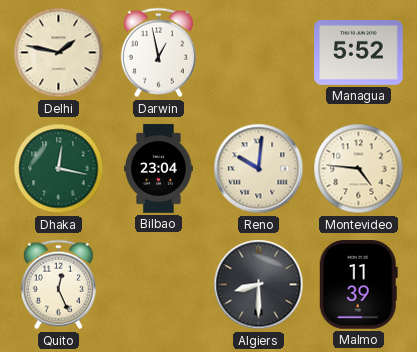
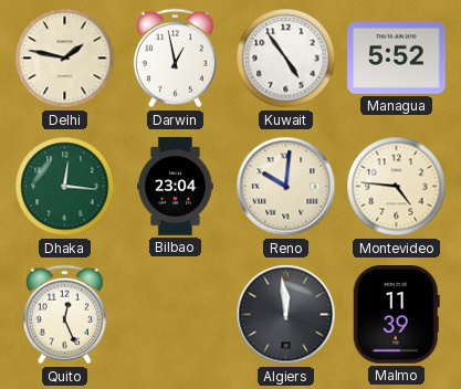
Kuwait: none -> 4:54
Dhaka: 12:17 -> 12:16
Algiers: 8:30 -> 11:59
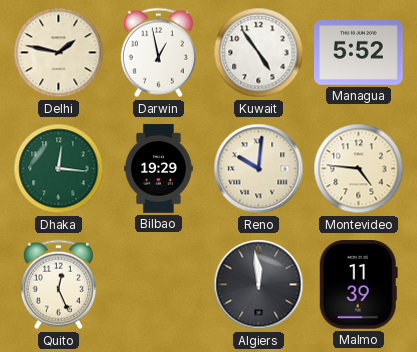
Bilbao: 23:04 -> 19:29
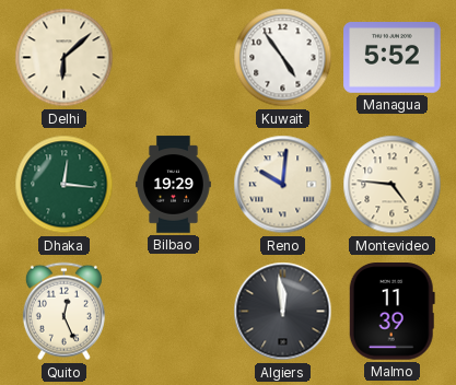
Delhi: 1:47 -> 6:08
Darwin: 12:58 -> none
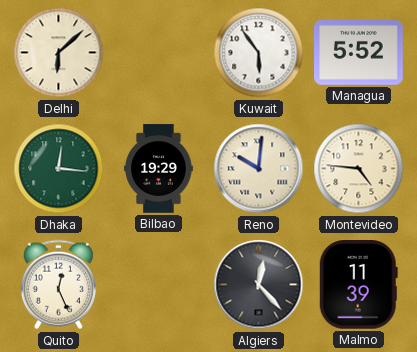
Kuwait: 4:54 -> 5:54
Algiers: 11:59 -> 12:23
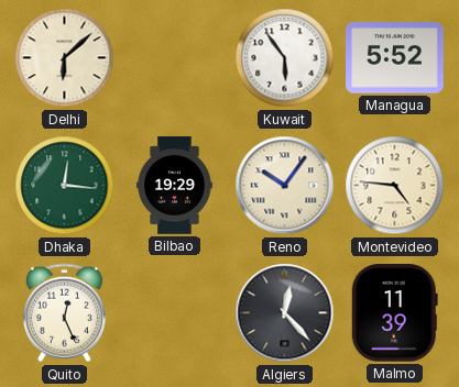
Reno: 10:01 -> 10:06
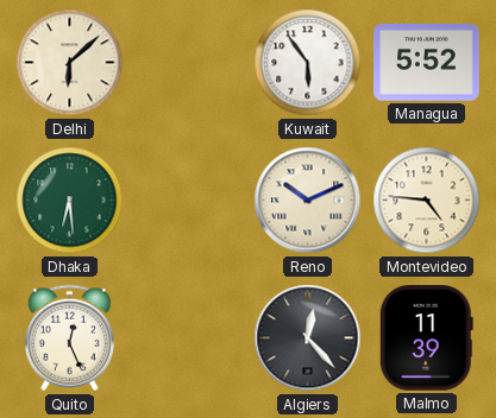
Dhaka: 12:16 -> 6:29
Bilbao: 19:29 -> none
Reno: 10:06 -> 10:11
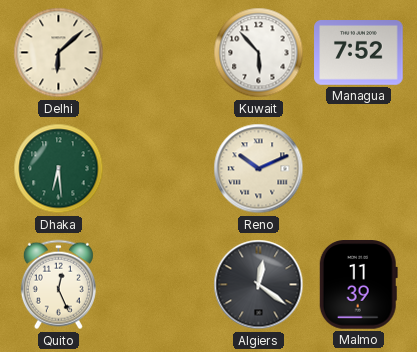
Kuwait: 5:54 -> 5:53
Managua: 5:52 -> 7:52
Montevideo: 4:46 -> none
Algiers: 12:23 -> 12:21
